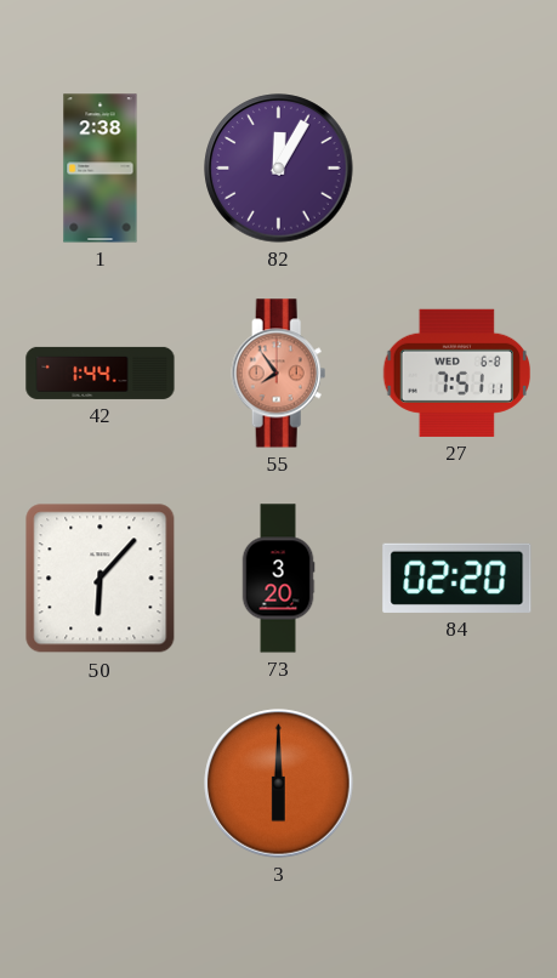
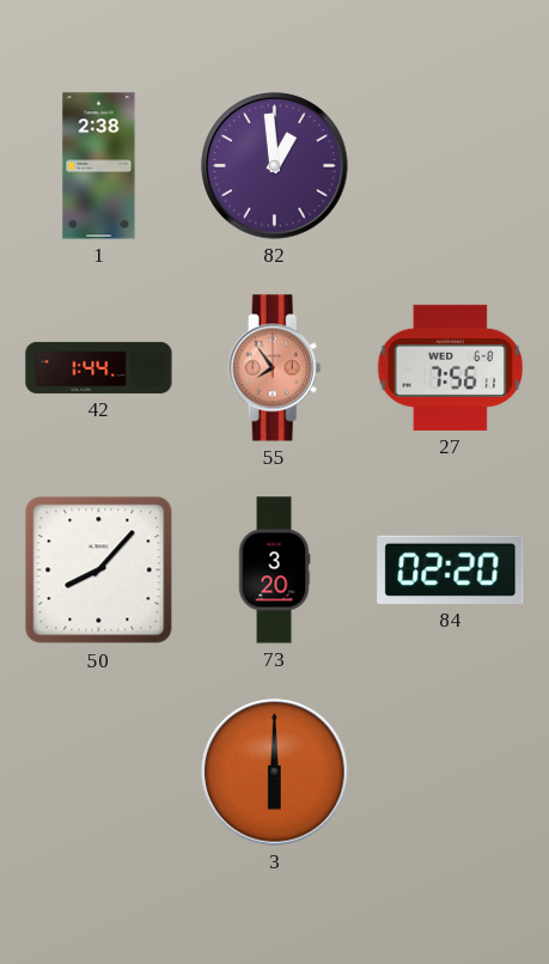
82: 12:05 -> 12:59
27: 7:51 -> 7:56
50: 6:07 -> 8:07
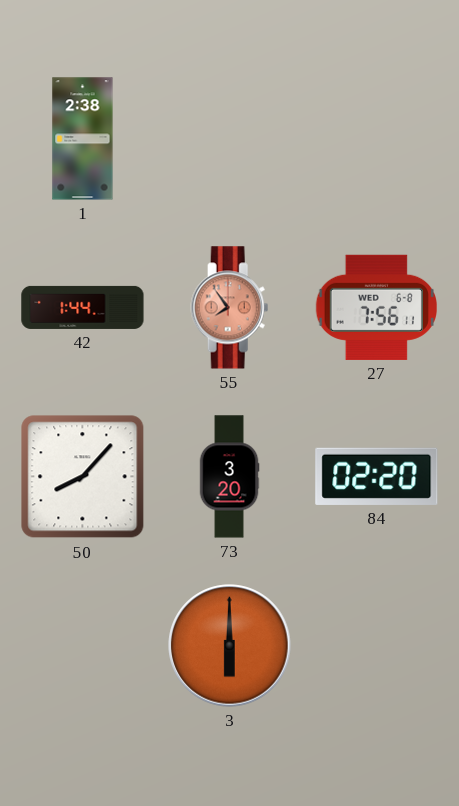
82: 12:59 -> none
